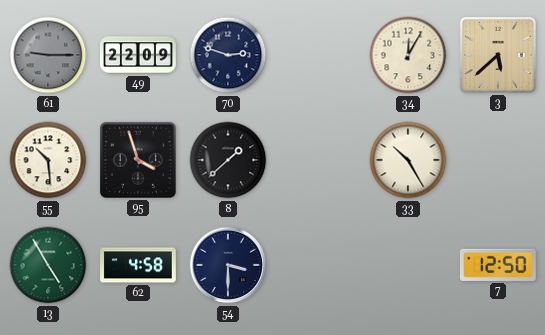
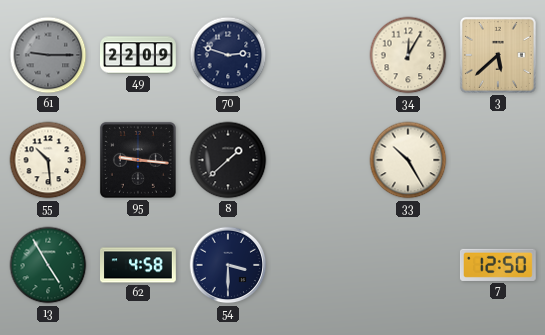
95: 3:57 -> 9:16
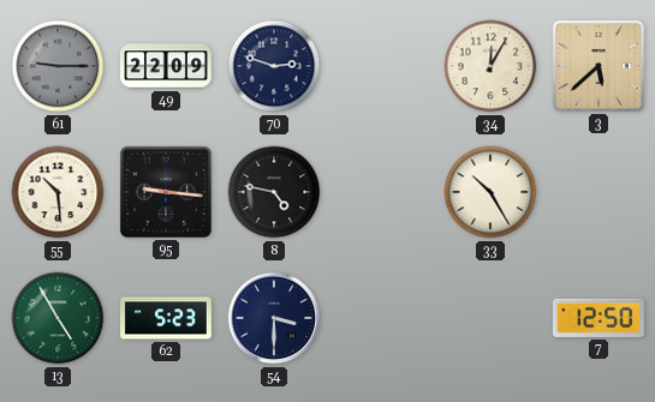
8: 1:38 -> 4:47
62: 4:58 -> 5:23
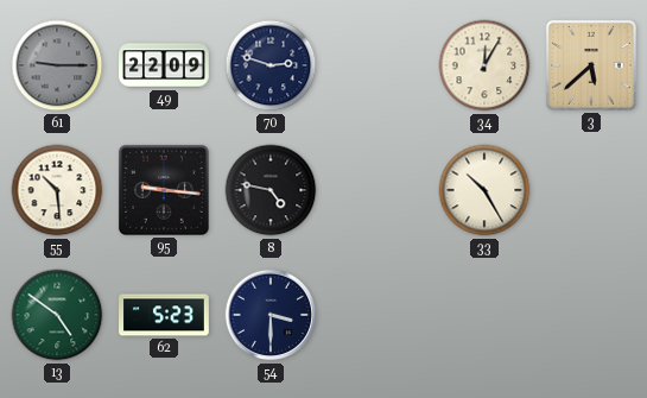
13: 4:55 -> 4:51
7: 12:50 -> none
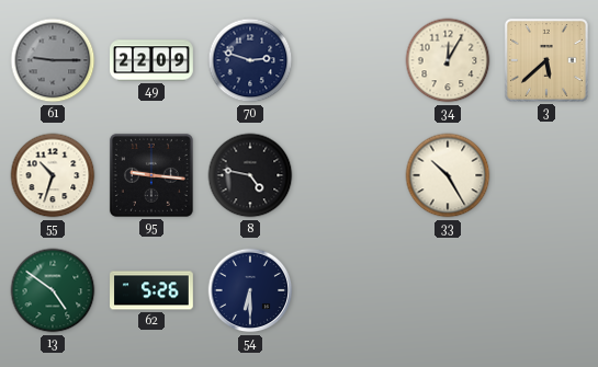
55: 10:29 -> 10:33
62: 5:23 -> 5:26
54: 3:30 -> 6:30
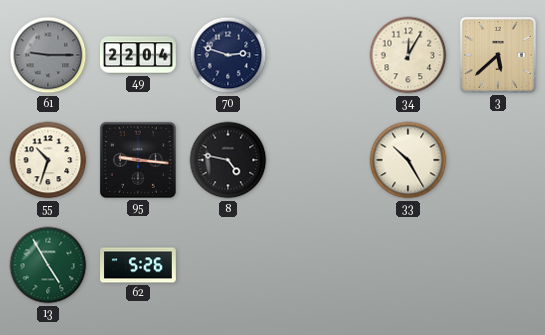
49: 22:09 -> 22:04
13: 4:51 -> 4:55
54: 6:30 -> none
